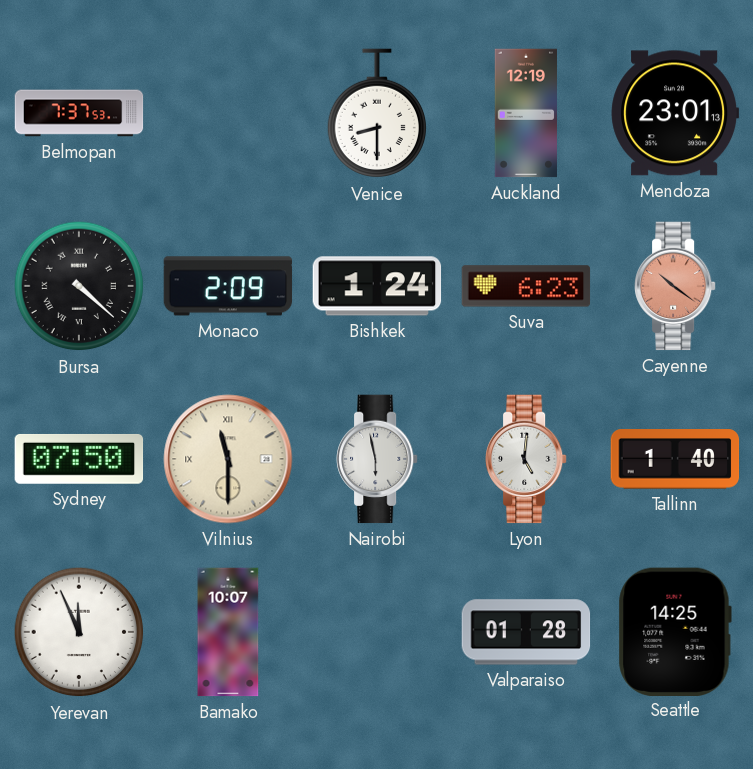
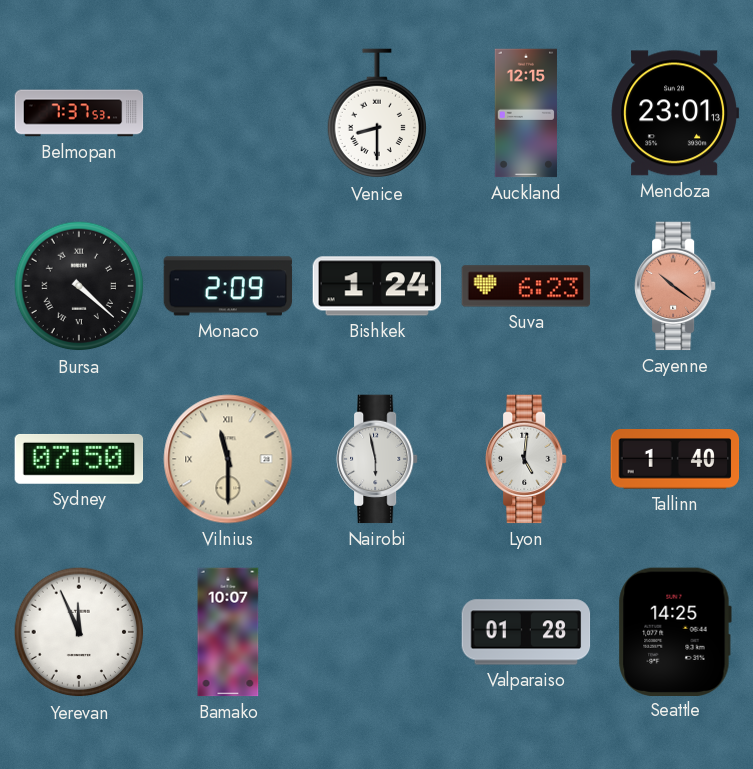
Auckland: 12:19 -> 12:15
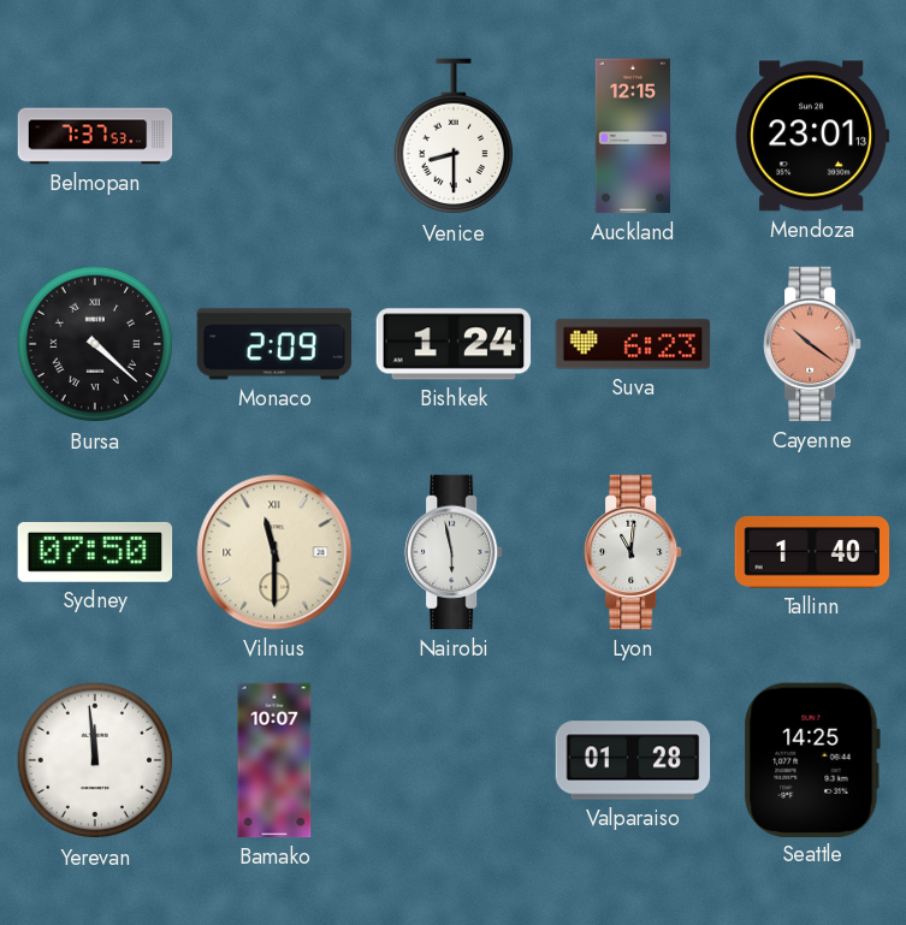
Lyon: 5:01 -> 11:01
Yerevan: 11:56 -> 11:59
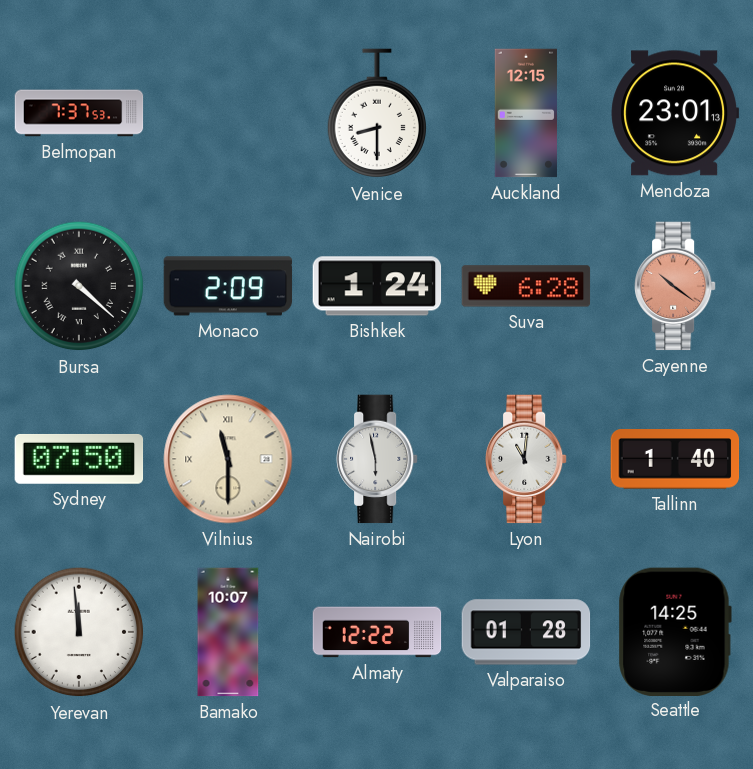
Suva: 6:23 -> 6:28
Almaty: none -> 12:22
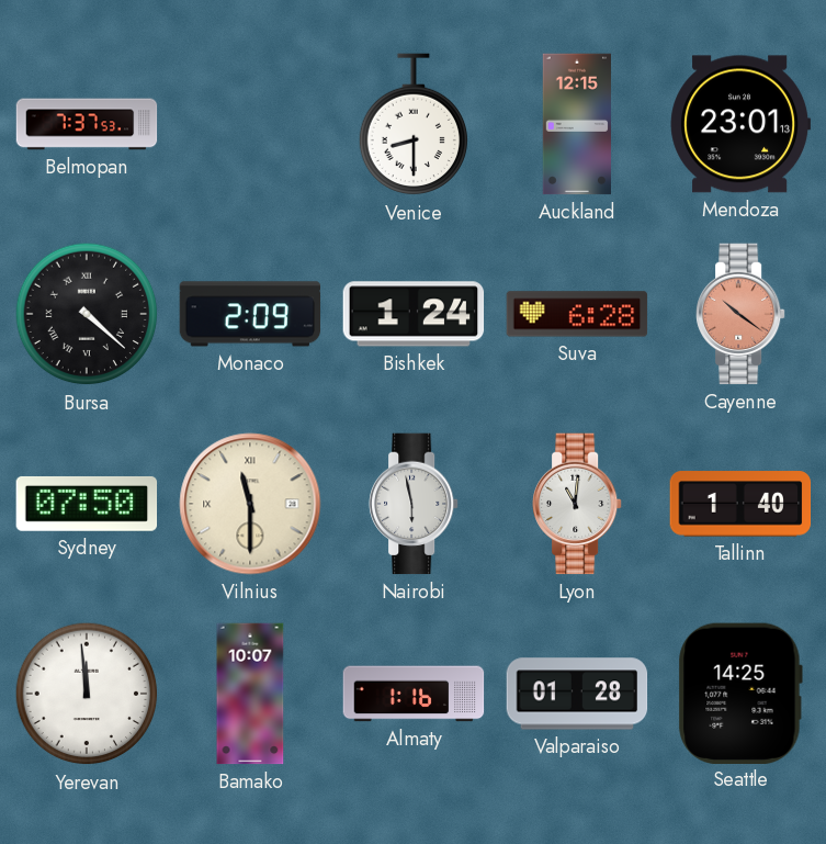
Almaty: 12:22 -> 1:16
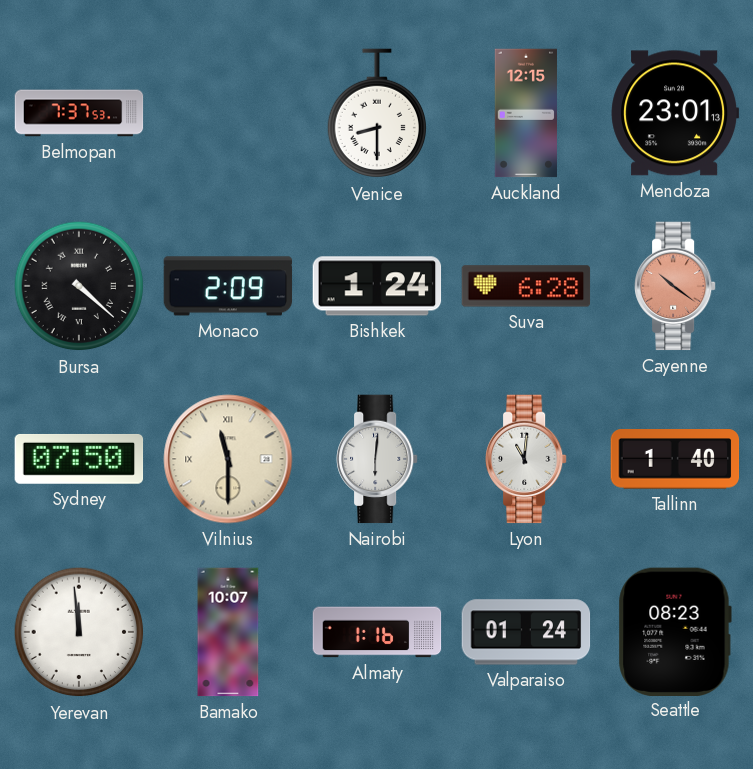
Nairobi: 5:58 -> 6:01
Valparaiso: 01:28 -> 01:24
Seattle: 14:25 -> 08:23
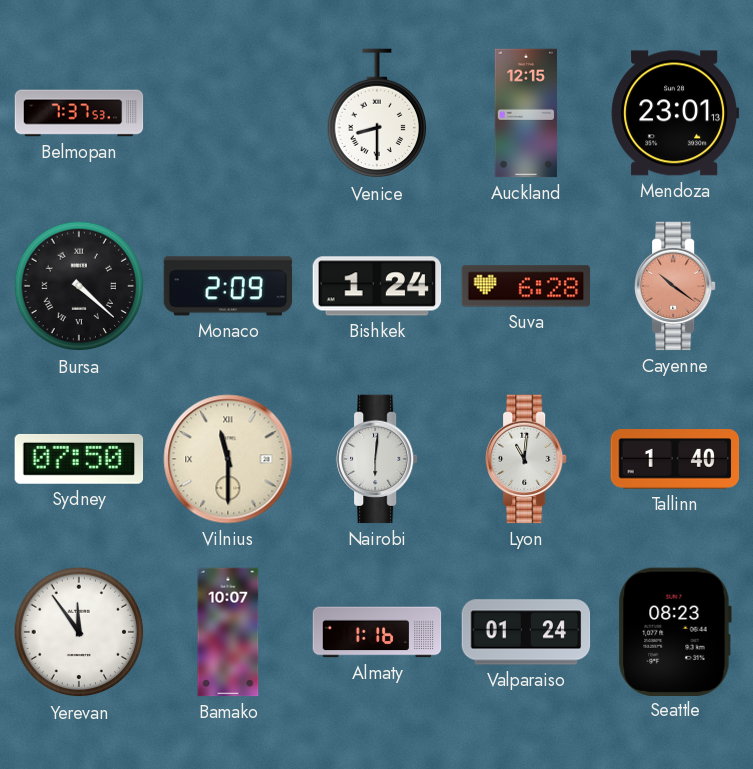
Yerevan: 11:59 -> 11:54
